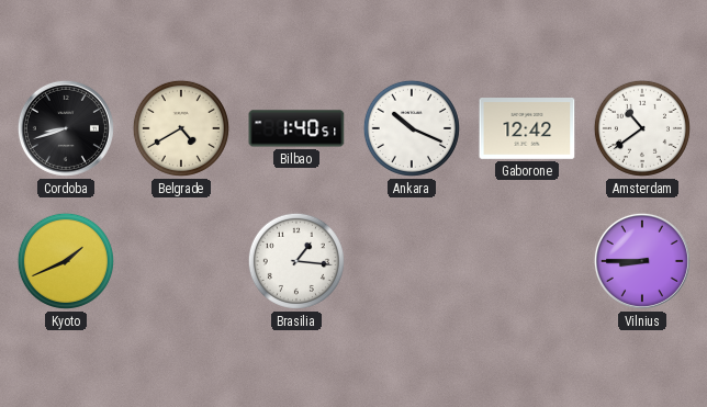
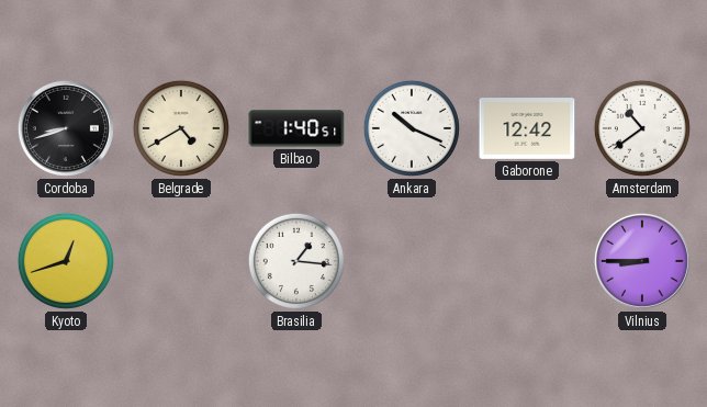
Kyoto: 1:41 -> 12:42
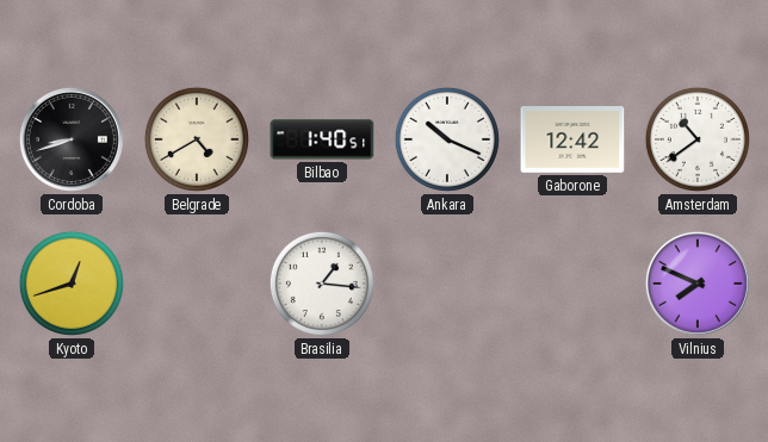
Vilnius: 8:45 -> 7:49
